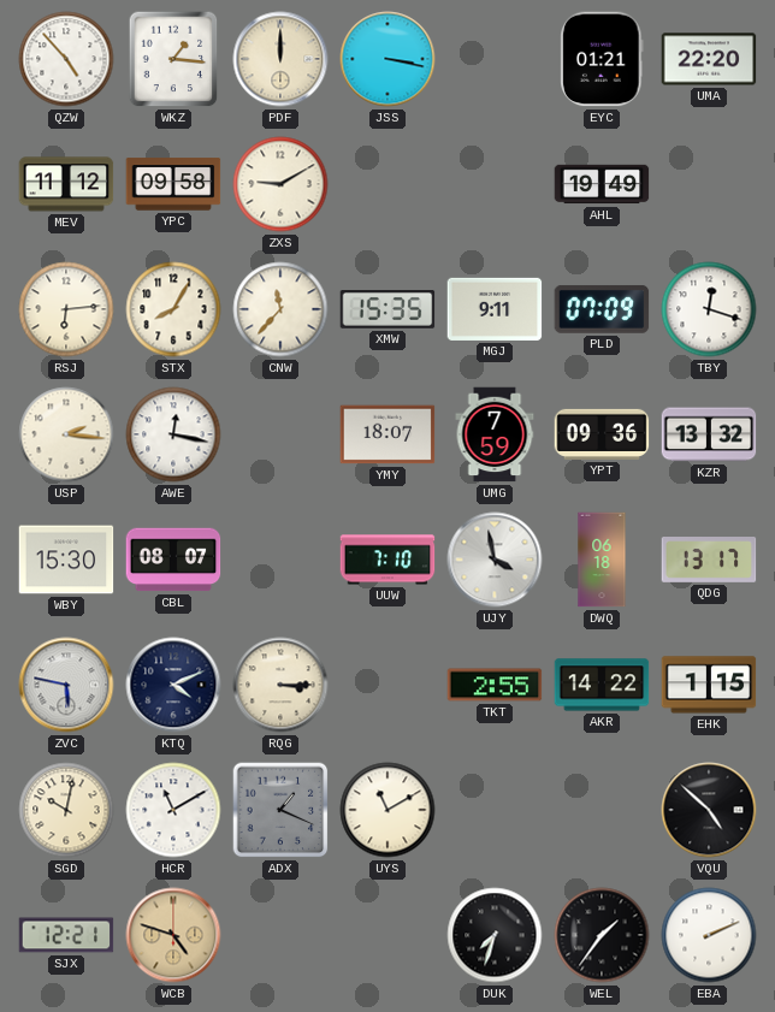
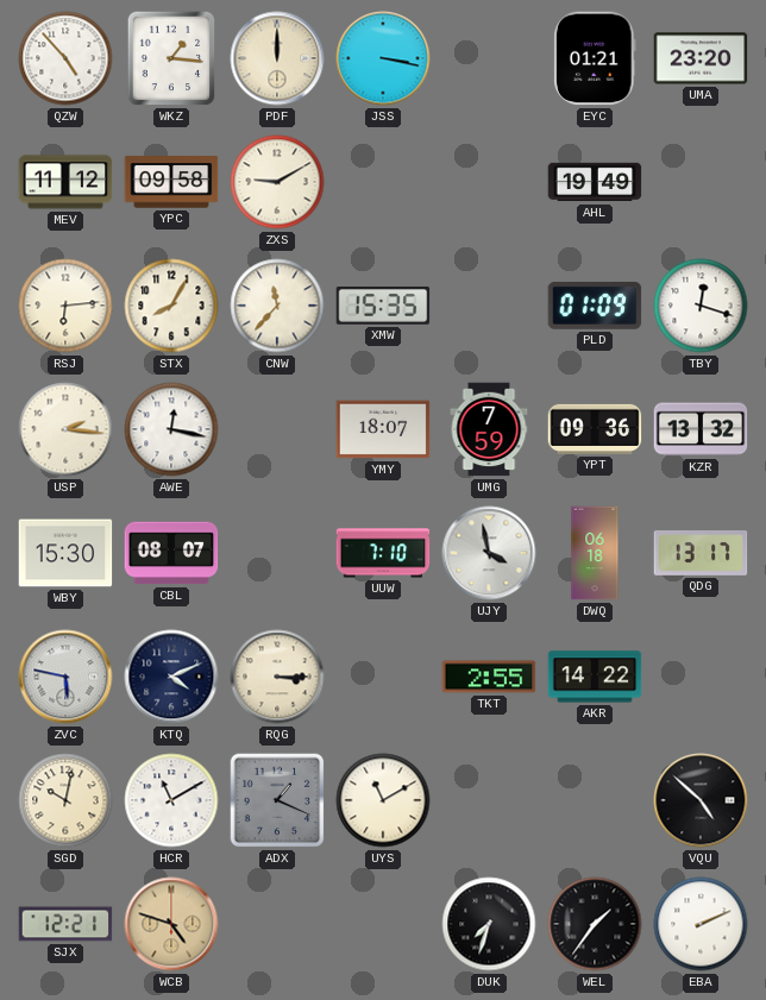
UMA: 22:20 -> 23:20
MGJ: 9:11 -> none
PLD: 07:09 -> 01:09
EHK: 1:15 -> none
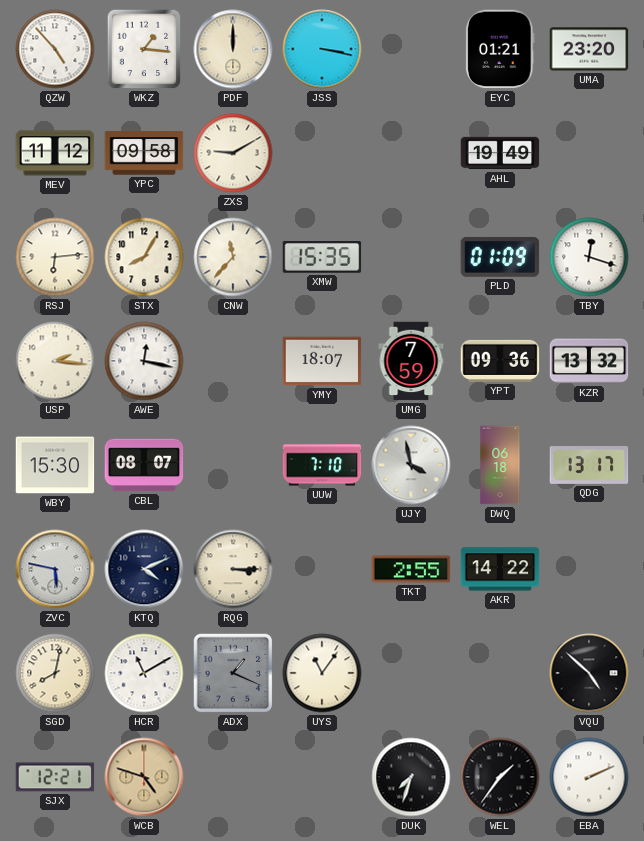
SGD: 10:02 -> 8:02
UYS: 11:10 -> 11:06
